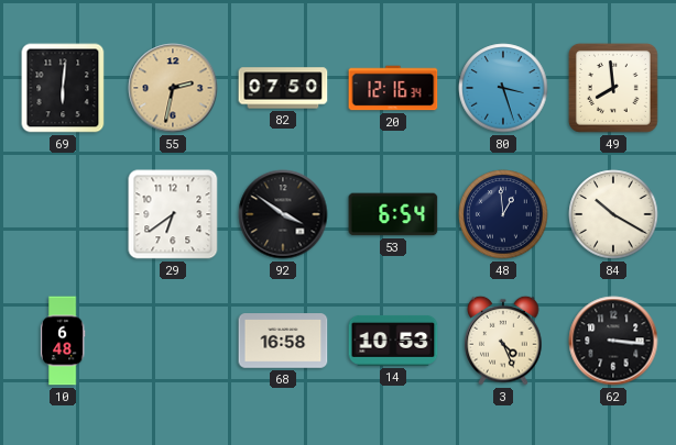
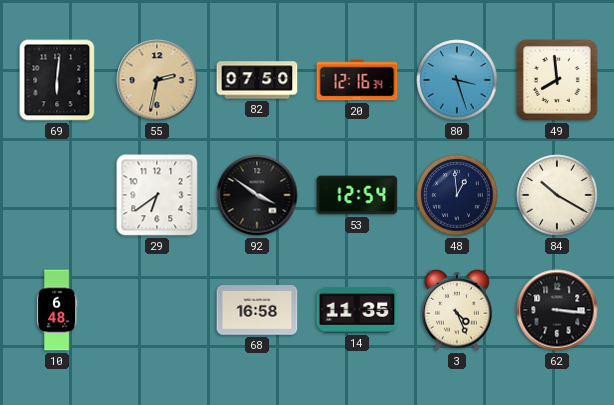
53: 6:54 -> 12:54
14: 10:53 -> 11:35
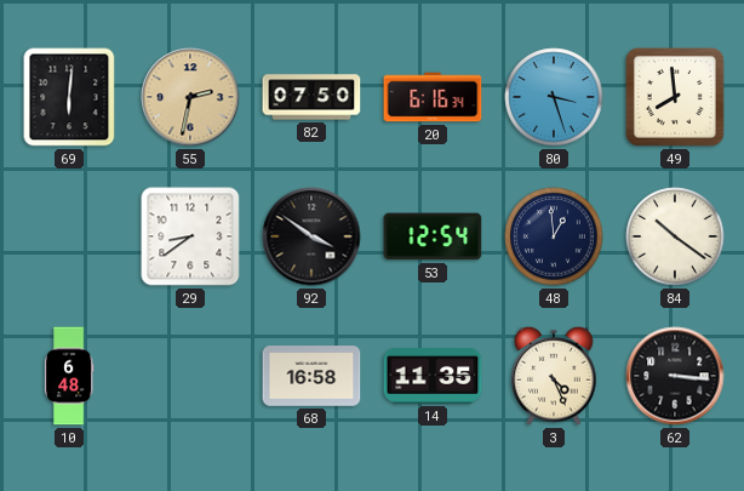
20: 12:16 -> 6:16
29: 6:39 -> 8:39
84: 10:20 -> 10:21
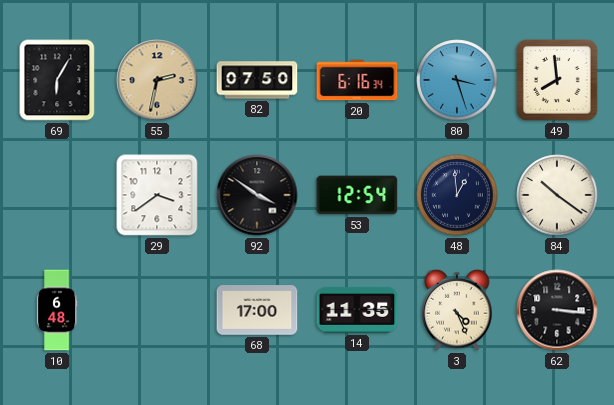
69: 6:01 -> 6:05
29: 8:39 -> 3:39
68: 16:58 -> 17:00
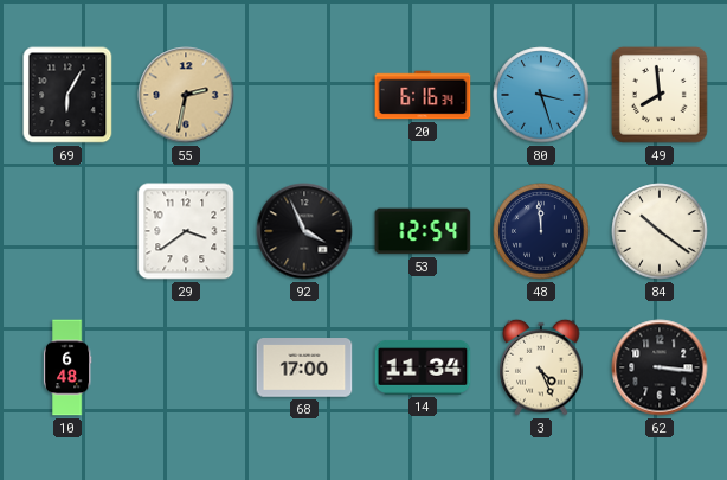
82: 07:50 -> none
92: 3:51 -> 3:56
48: 12:59 -> 11:59
14: 11:35 -> 11:34
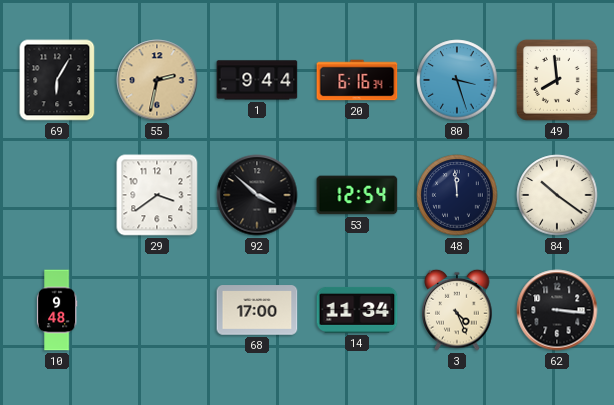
1: none -> 9:44
92: 3:56 -> 3:52
10: 6:48 -> 9:48
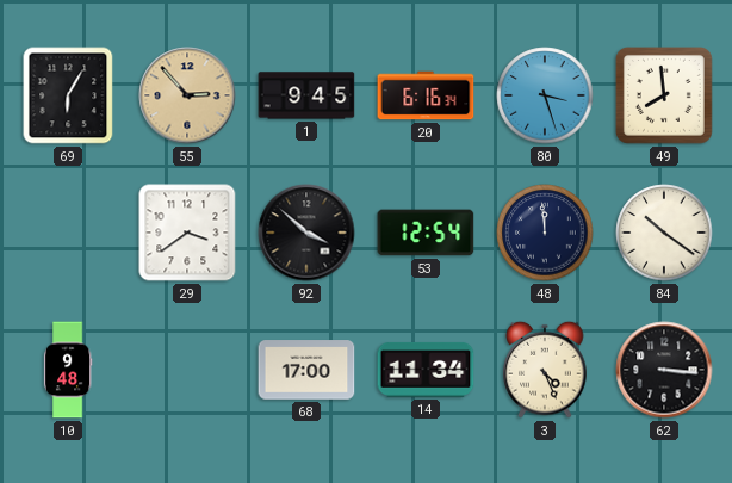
55: 2:32 -> 2:53
1: 9:44 -> 9:45
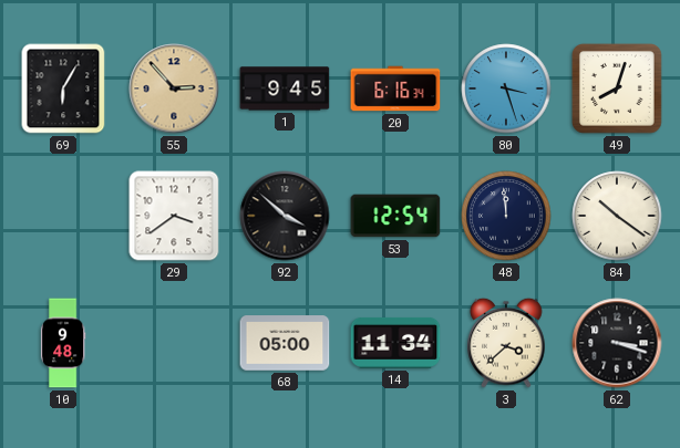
49: 7:59 -> 8:03
68: 17:00 -> 05:00
3: 4:26 -> 3:38
62: 3:16 -> 3:18
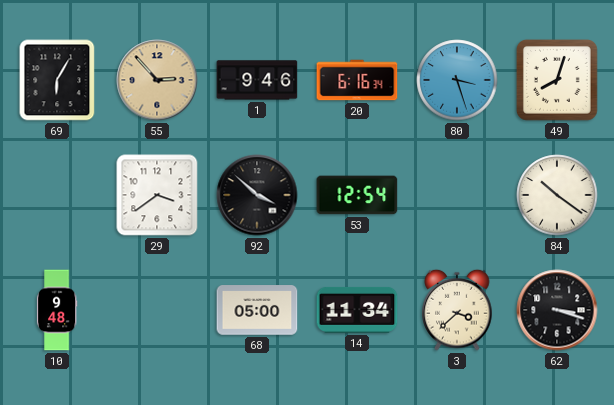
1: 9:45 -> 9:46
48: 11:59 -> none
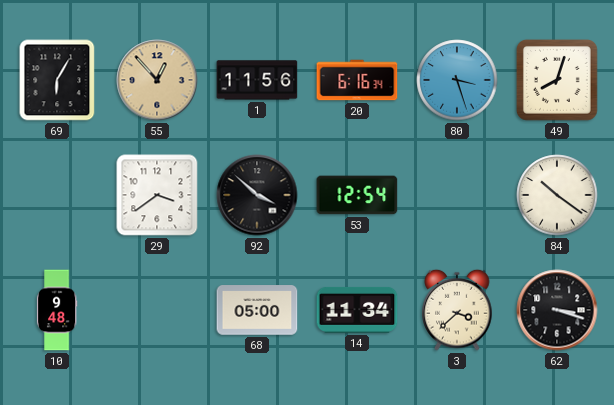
55: 2:53 -> 12:53
1: 9:46 -> 11:56
